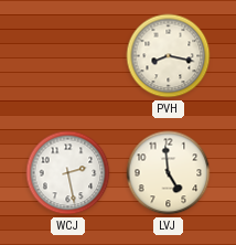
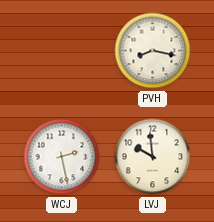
LVJ: 4:59 -> 9:59
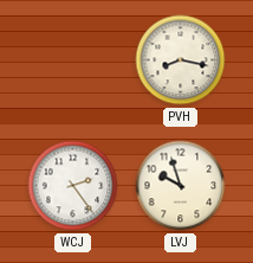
WCJ: 2:28 -> 2:24
LVJ: 9:59 -> 9:57
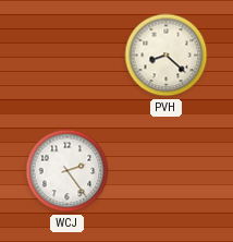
PVH: 8:17 -> 8:22
LVJ: 9:57 -> none
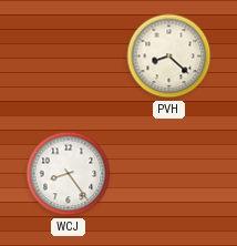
WCJ: 2:24 -> 8:24
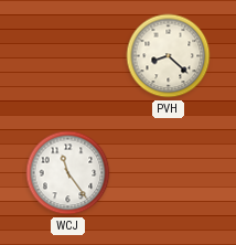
WCJ: 8:24 -> 11:24
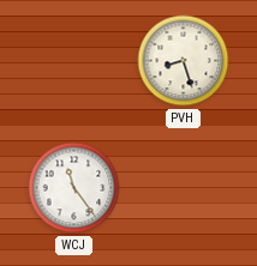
PVH: 8:22 -> 8:27
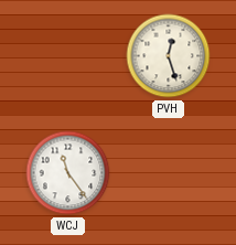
PVH: 8:27 -> 12:27
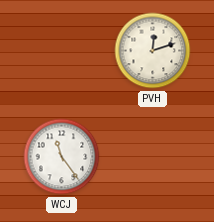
PVH: 12:27 -> 12:12
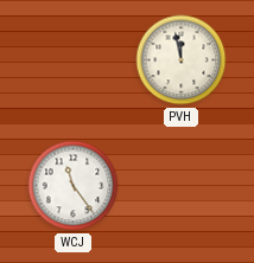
PVH: 12:12 -> 11:58
